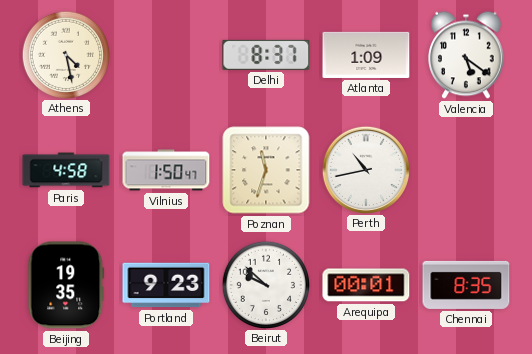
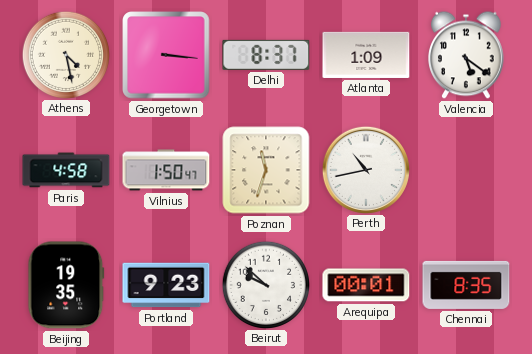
Georgetown: none -> 3:16
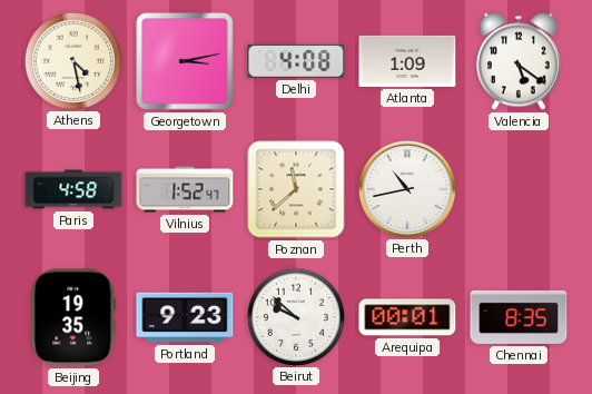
Georgetown: 3:16 -> 3:13
Delhi: 8:37 -> 4:08
Vilnius: 1:50 -> 1:52
Poznan: 11:33 -> 11:38
